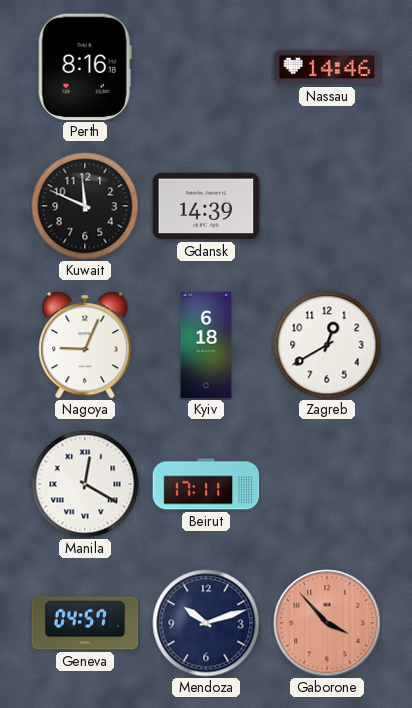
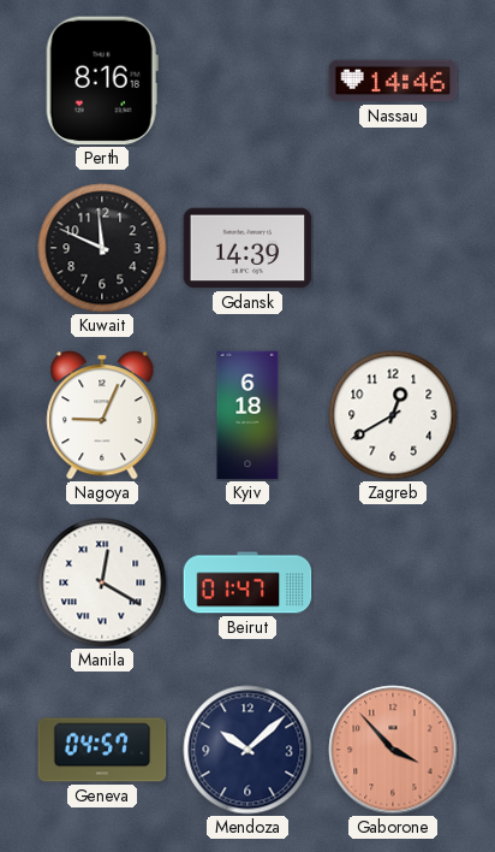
Beirut: 17:11 -> 01:47
Mendoza: 10:12 -> 10:08
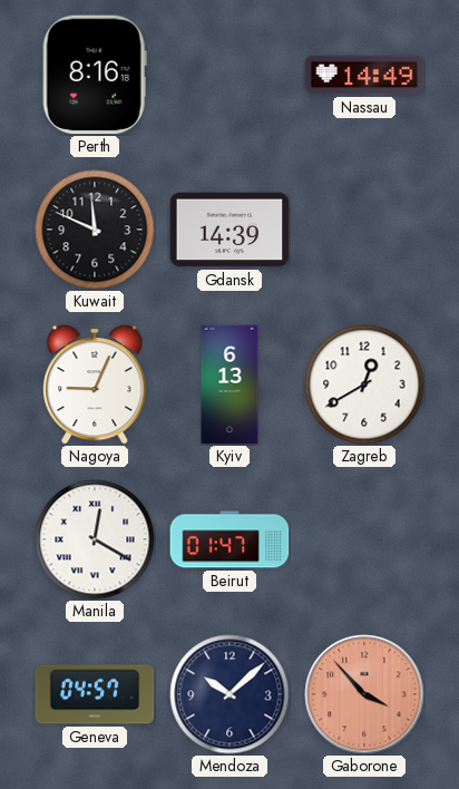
Nassau: 14:46 -> 14:49
Kyiv: 6:18 -> 6:13
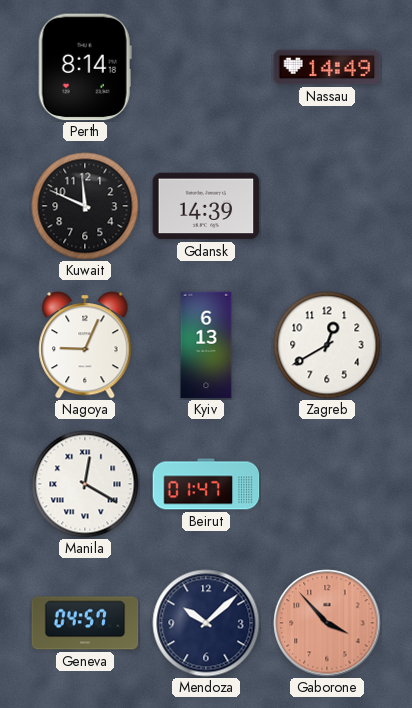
Perth: 8:16 -> 8:14
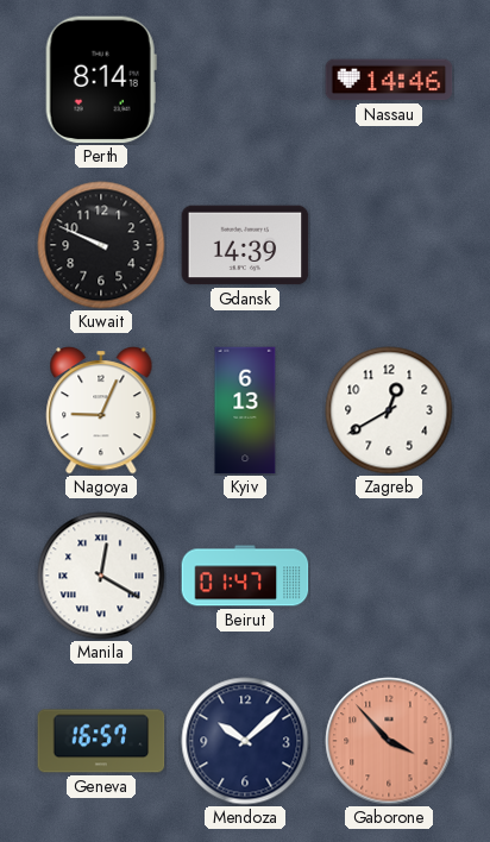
Nassau: 14:49 -> 14:46
Kuwait: 11:49 -> 9:49
Geneva: 04:57 -> 16:57
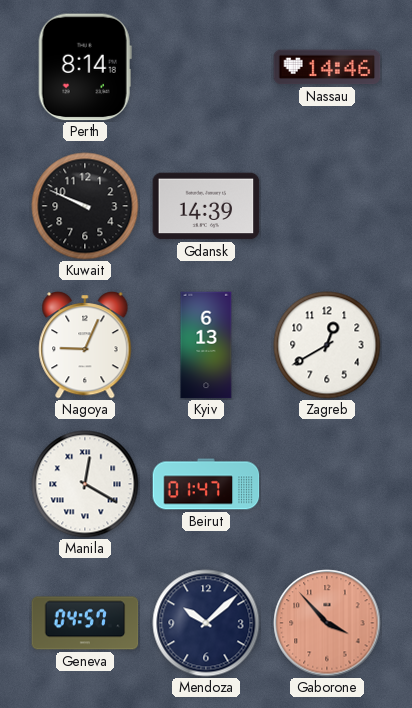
Geneva: 16:57 -> 04:57
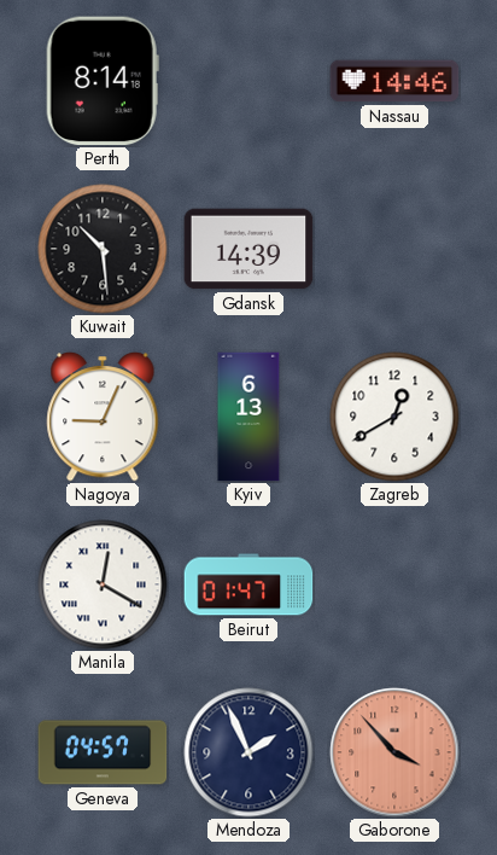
Kuwait: 9:49 -> 10:29
Mendoza: 10:08 -> 1:56
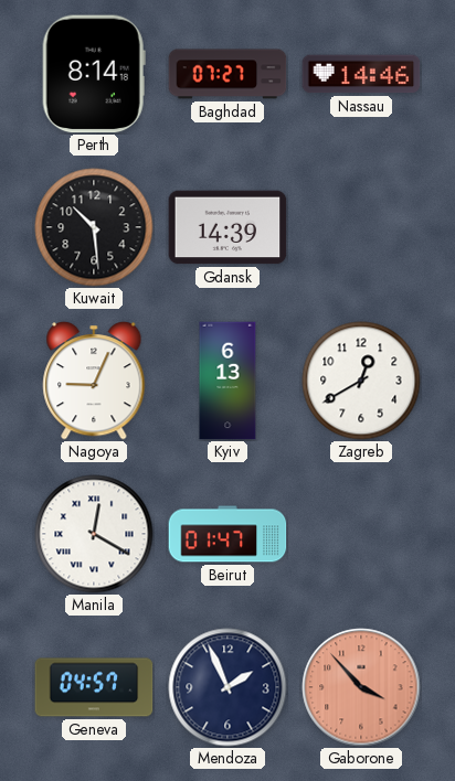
Baghdad: none -> 07:27
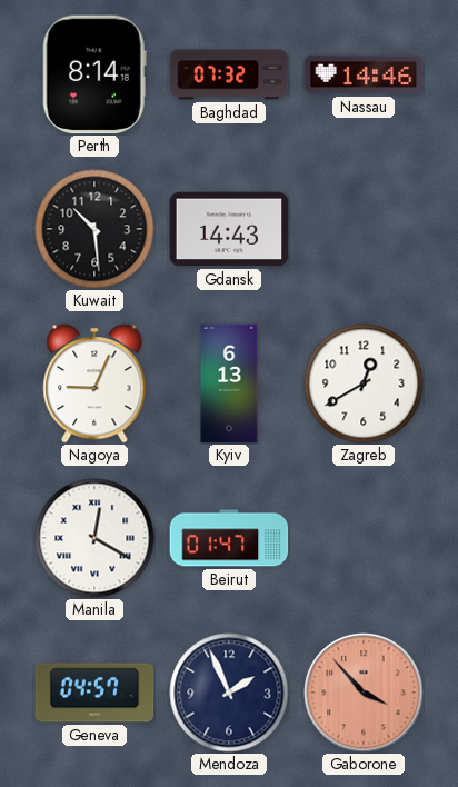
Baghdad: 07:27 -> 07:32
Gdansk: 14:39 -> 14:43
